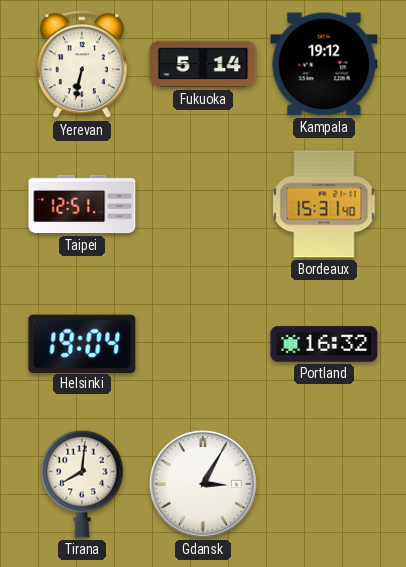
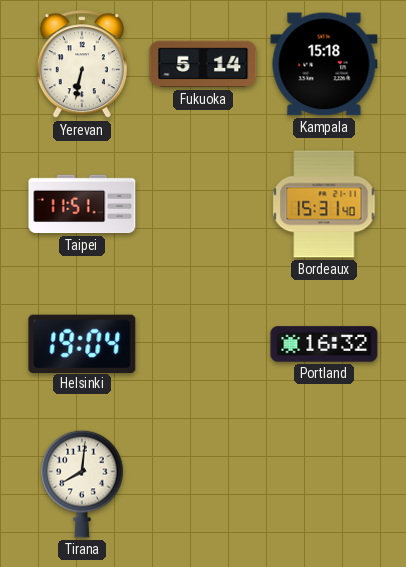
Kampala: 19:12 -> 15:18
Taipei: 12:51 -> 11:51
Gdansk: 3:05 -> none
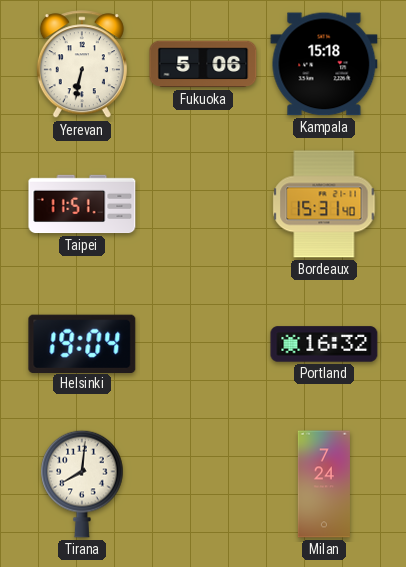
Fukuoka: 5:14 -> 5:06
Milan: none -> 7:24
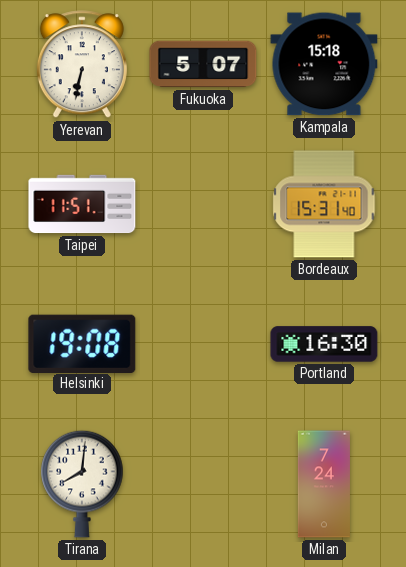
Fukuoka: 5:06 -> 5:07
Helsinki: 19:04 -> 19:08
Portland: 16:32 -> 16:30
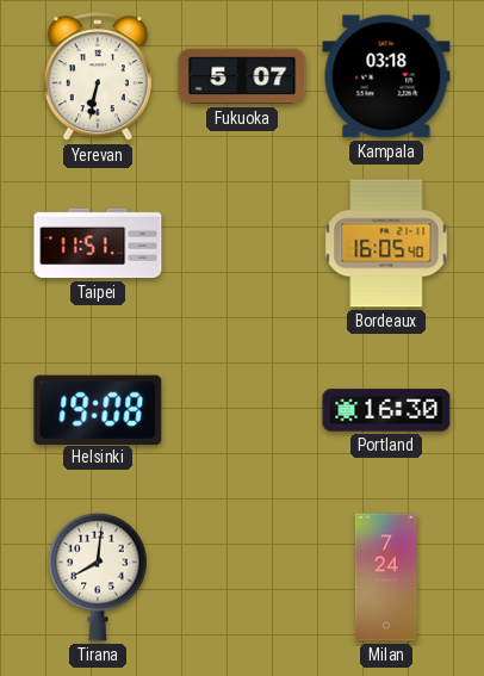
Kampala: 15:18 -> 03:18
Bordeaux: 15:31 -> 16:05
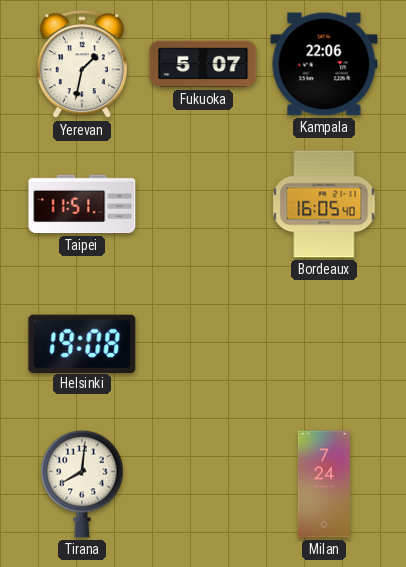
Yerevan: 6:32 -> 1:32
Kampala: 03:18 -> 22:06
Portland: 16:30 -> none
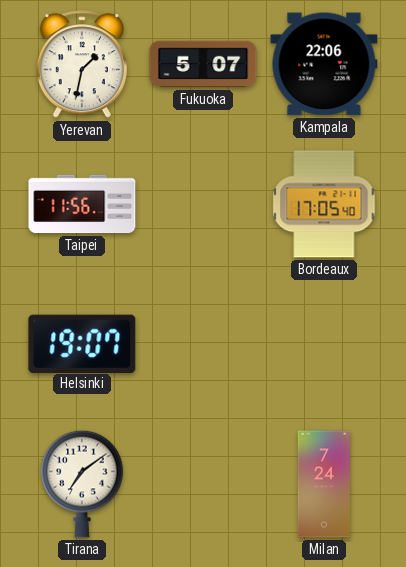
Taipei: 11:51 -> 11:56
Bordeaux: 16:05 -> 17:05
Helsinki: 19:08 -> 19:07
Tirana: 8:01 -> 7:09
